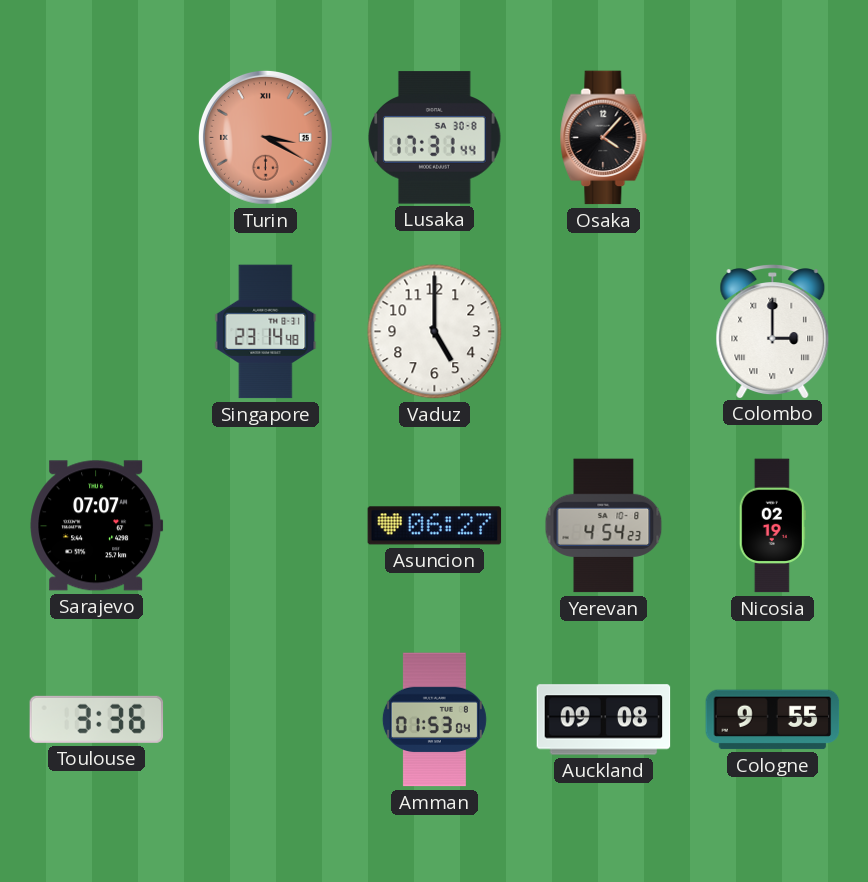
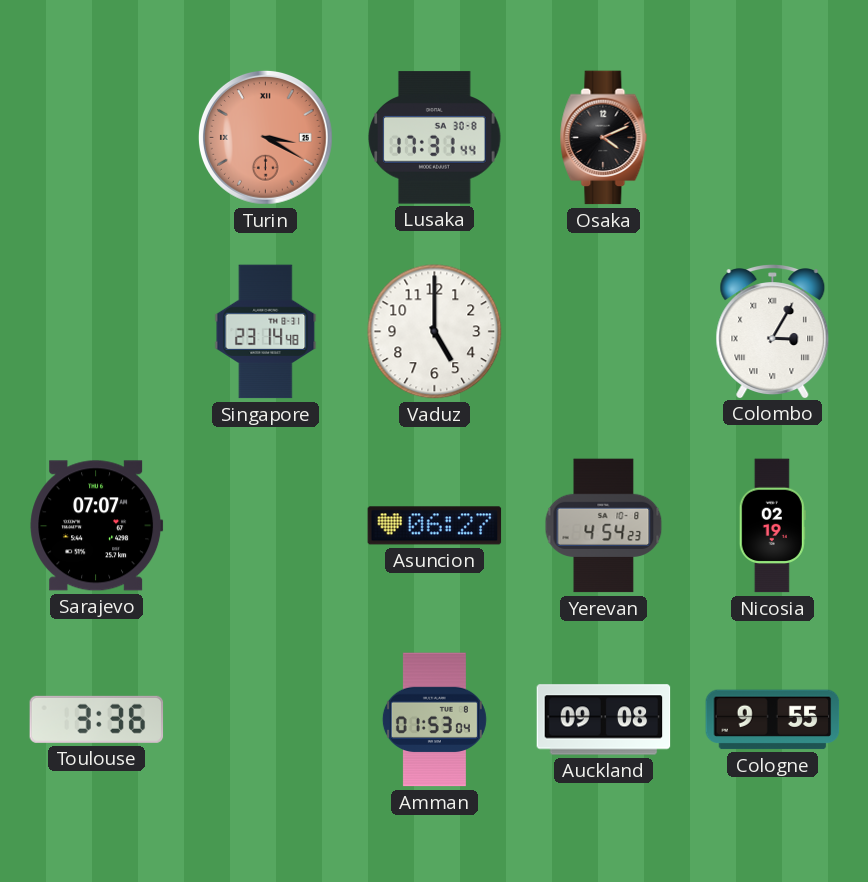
Osaka: 4:07 -> 4:11
Colombo: 3:00 -> 3:05
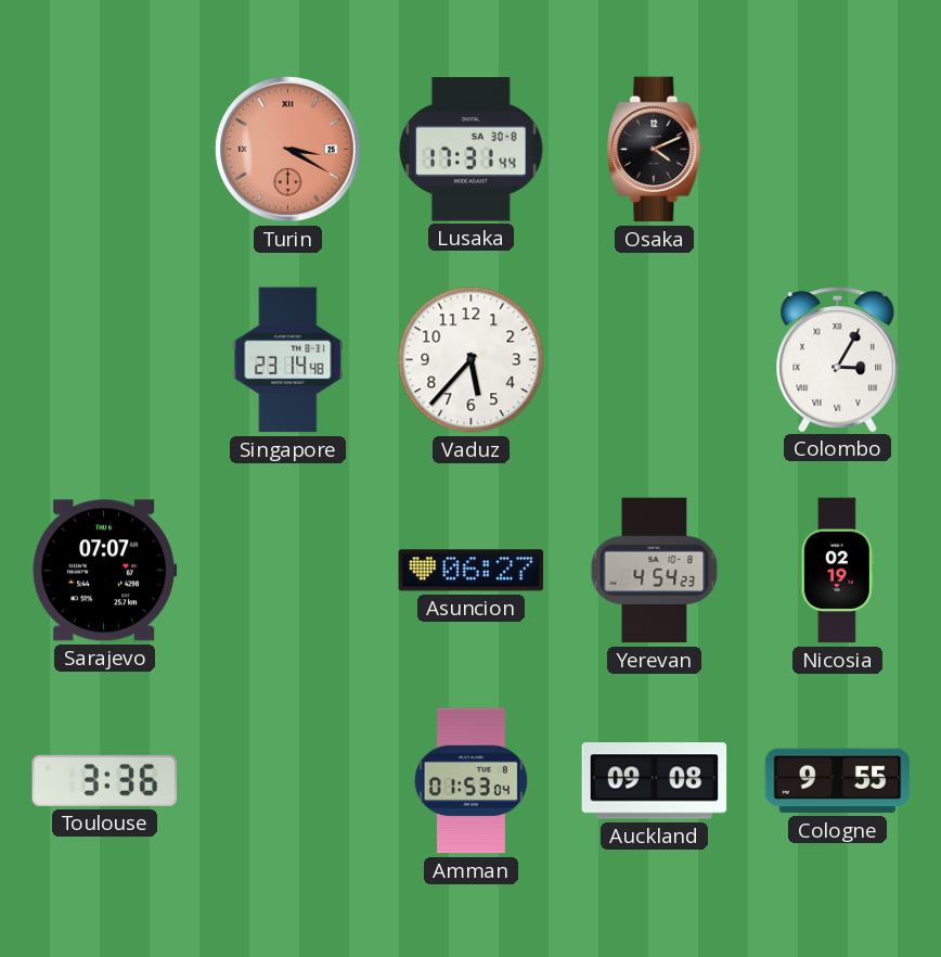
Vaduz: 5:00 -> 5:37
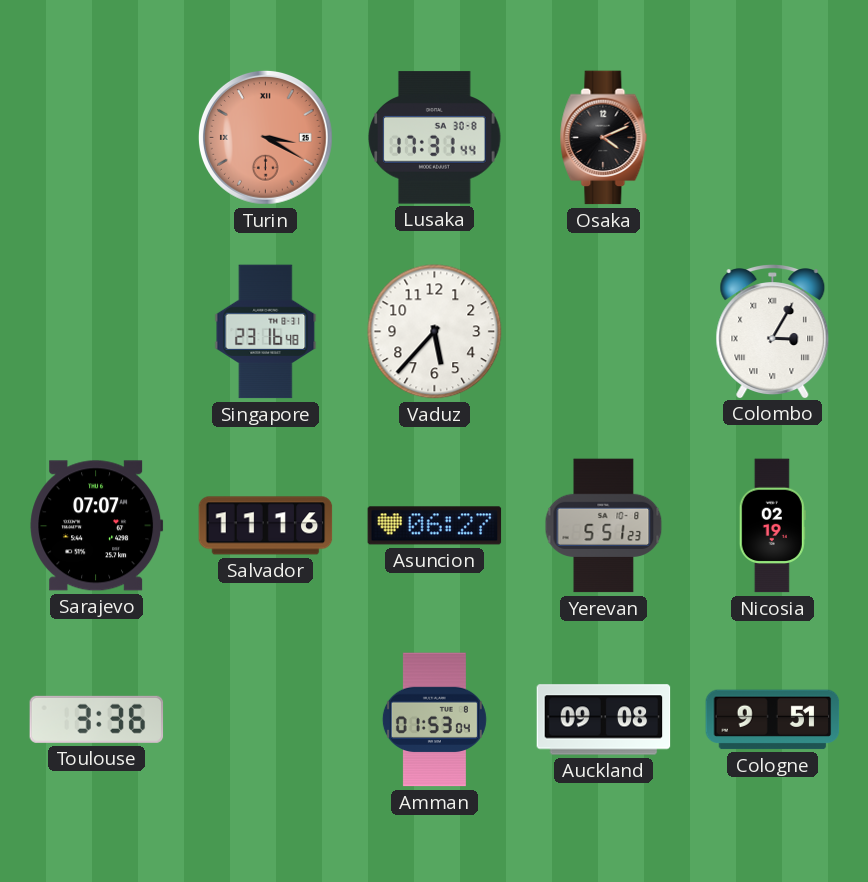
Singapore: 23:14 -> 23:16
Salvador: none -> 11:16
Yerevan: 4:54 -> 5:51
Cologne: 9:55 -> 9:51
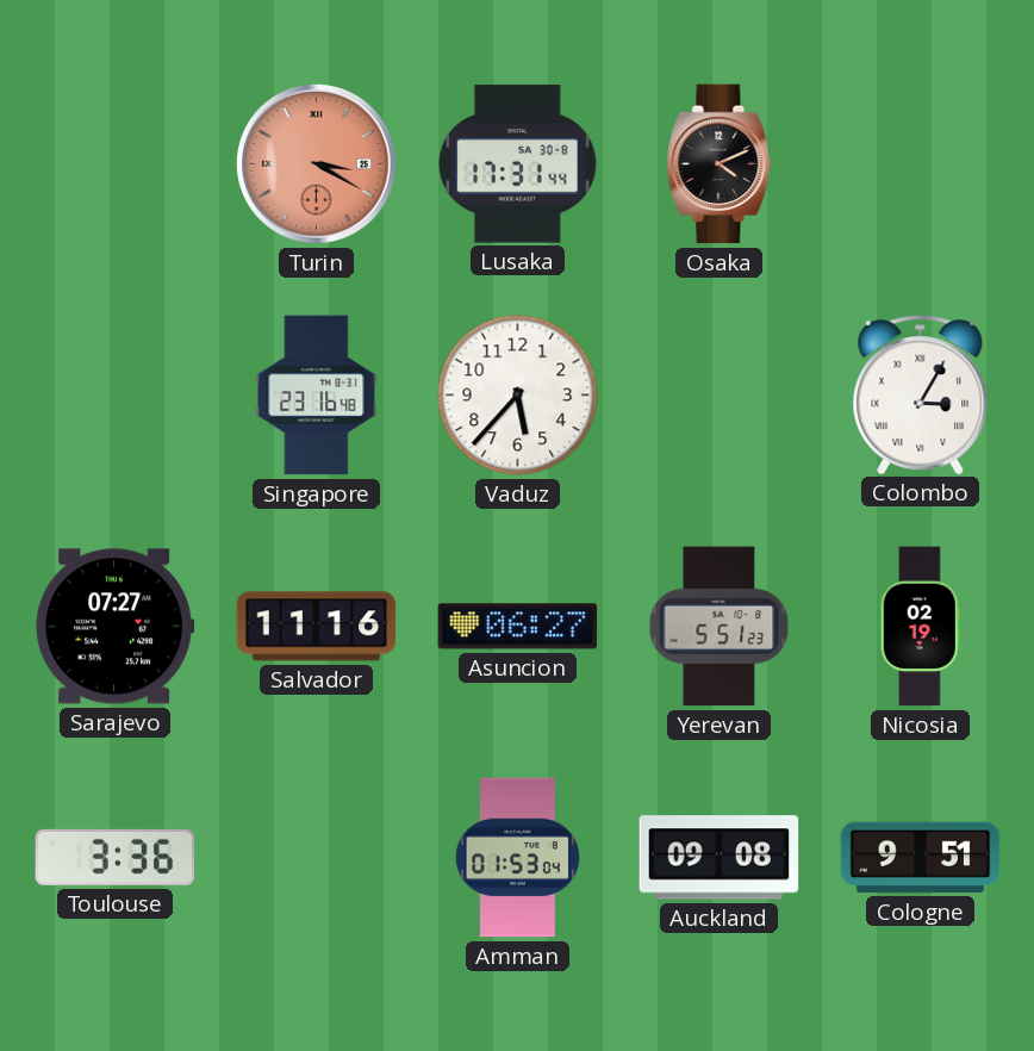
Sarajevo: 07:07 -> 07:27
